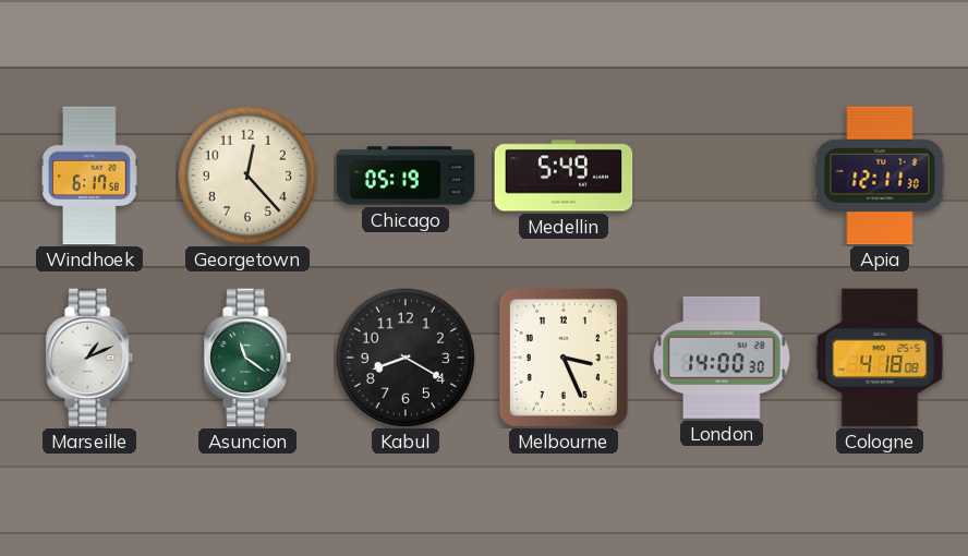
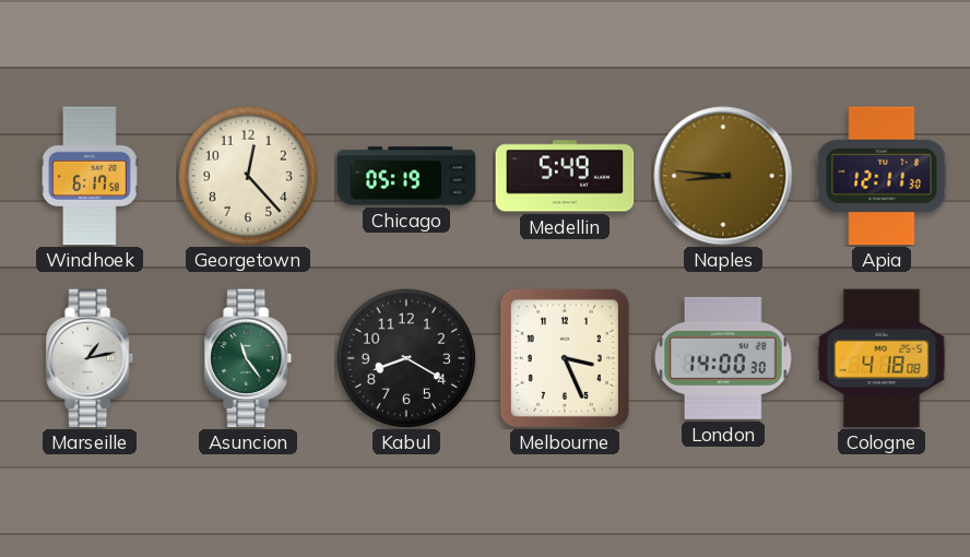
Naples: none -> 8:46
Marseille: 1:11 -> 1:13
Asuncion: 11:21 -> 11:24
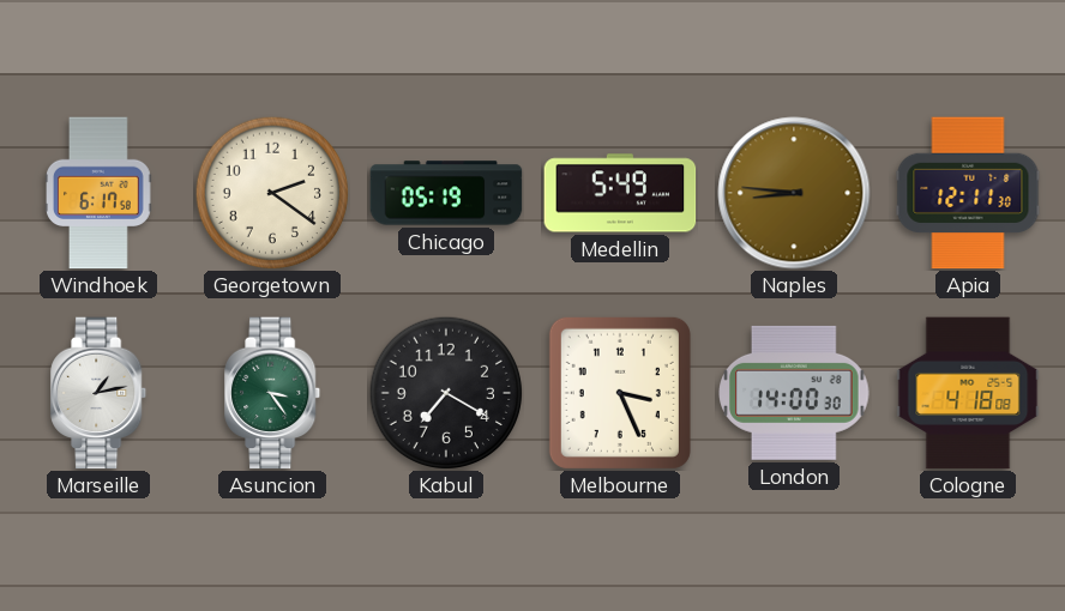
Georgetown: 12:23 -> 2:21
Asuncion: 11:24 -> 3:24
Kabul: 8:20 -> 7:20
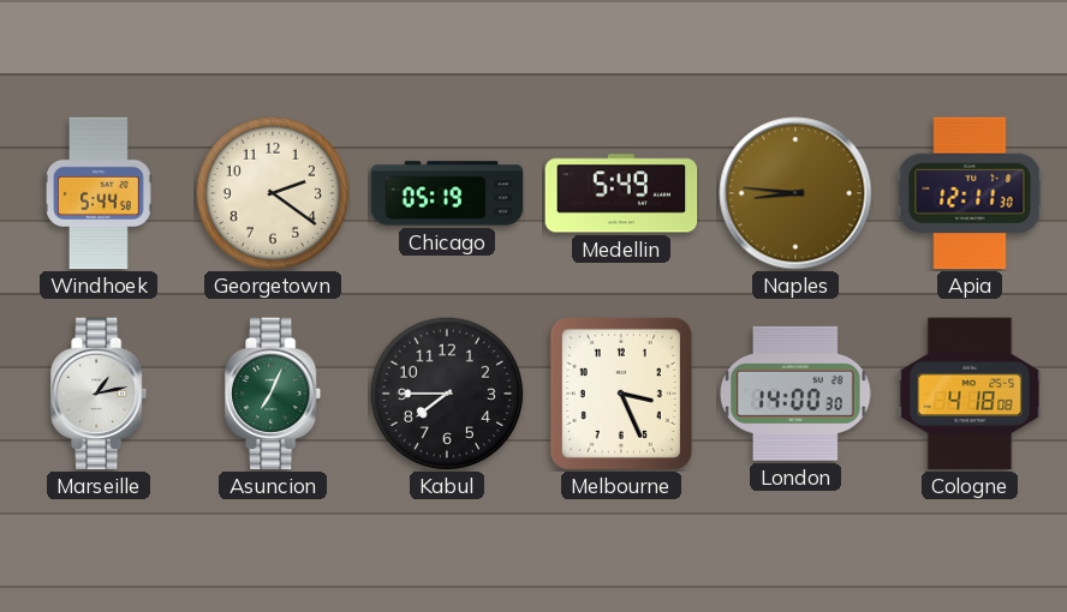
Windhoek: 6:17 -> 5:44
Asuncion: 3:24 -> 7:04
Kabul: 7:20 -> 7:45
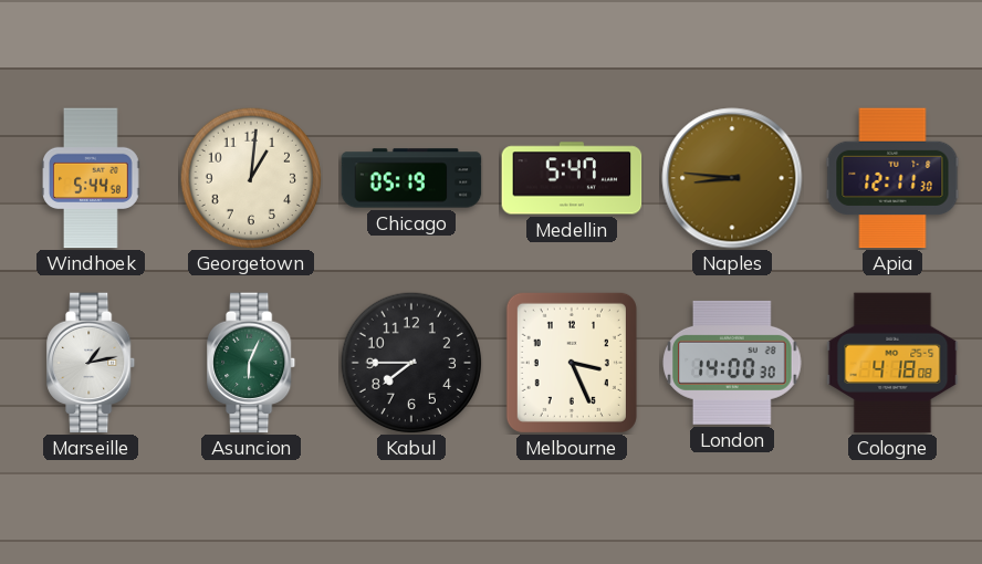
Georgetown: 2:21 -> 1:01
Medellin: 5:49 -> 5:47
Asuncion: 7:04 -> 6:04
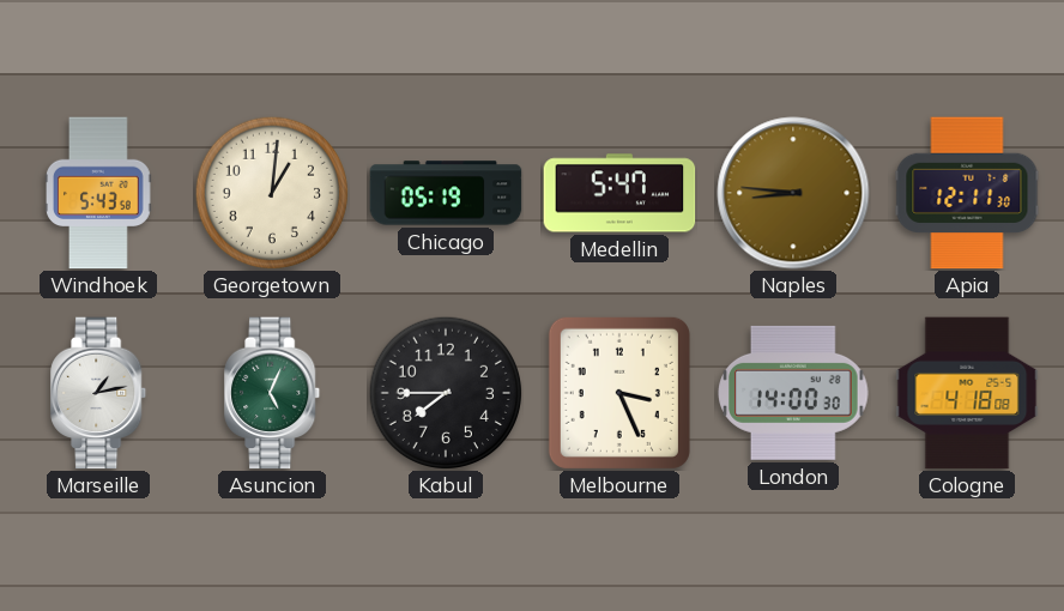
Windhoek: 5:44 -> 5:43
Asuncion: 6:04 -> 5:04
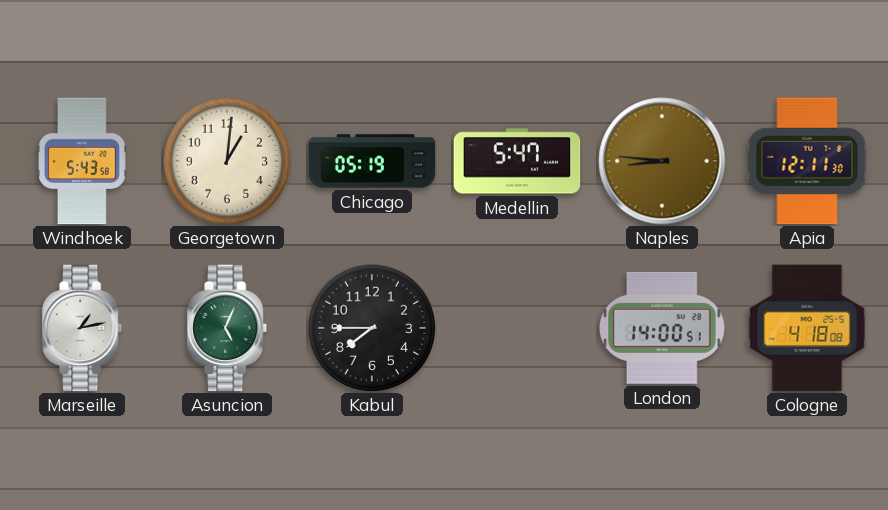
Melbourne: 3:26 -> none
London: 14:00:30 -> 14:00:51
